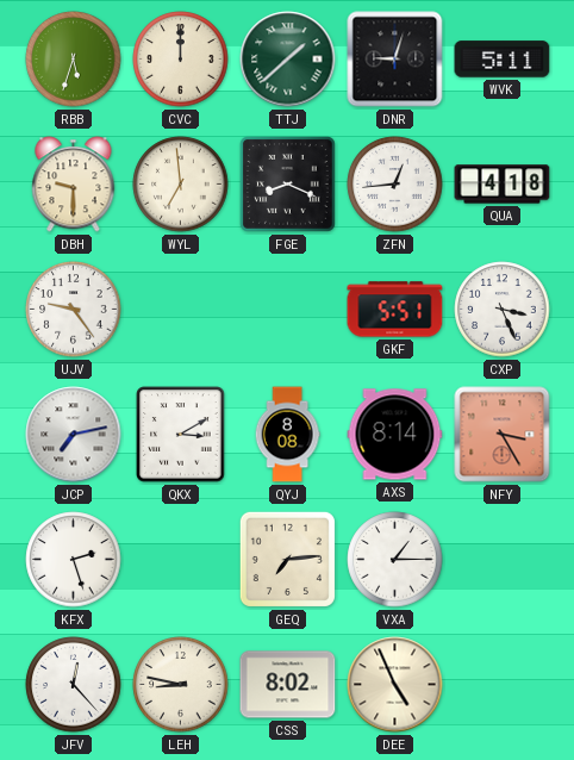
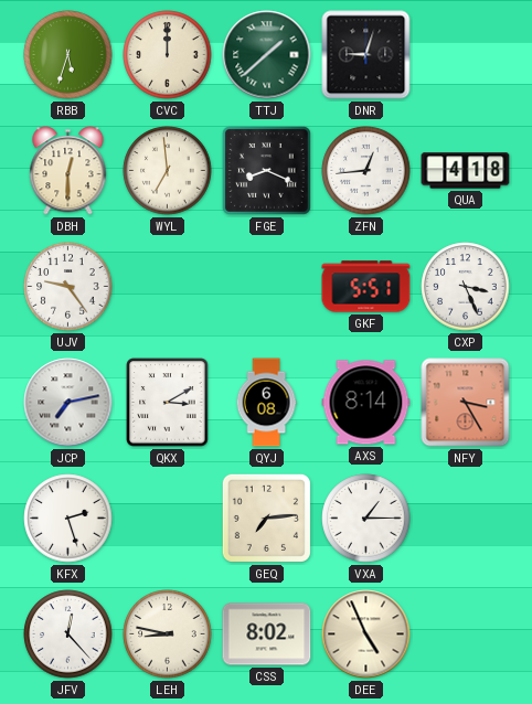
WVK: 5:11 -> none
DBH: 9:30 -> 12:30
QYJ: 8:08 -> 6:08
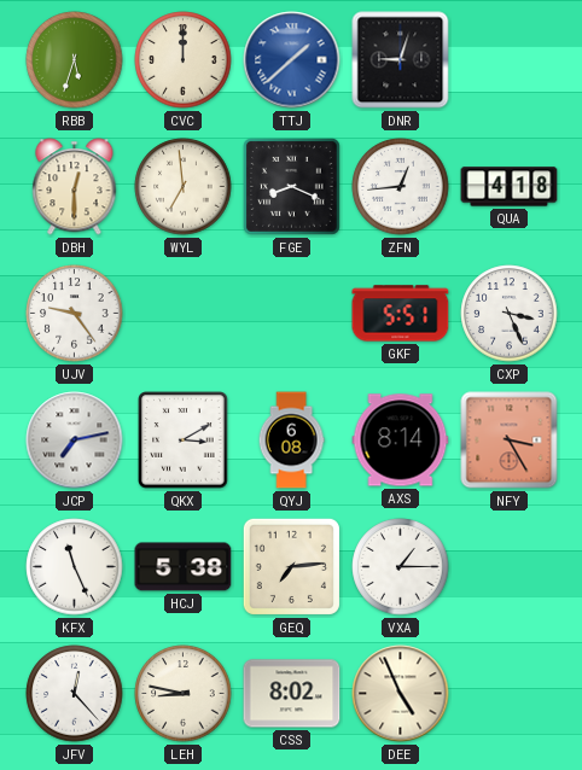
TTJ dial: green -> blue
KFX: 2:27 -> 11:26
HCJ: none -> 5:38
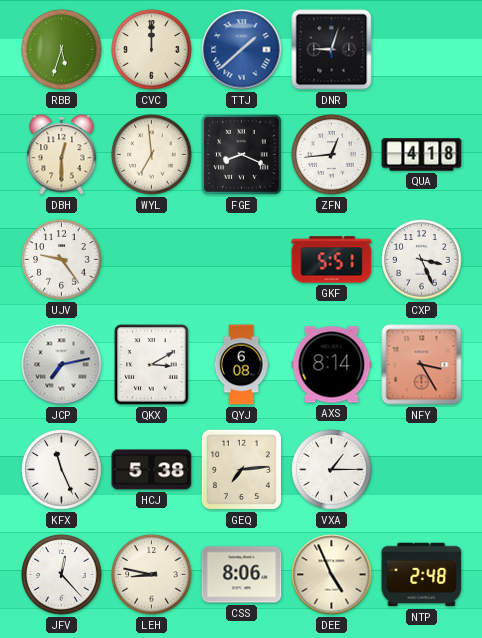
CSS: 8:02 -> 8:06
NTP: none -> 2:48
